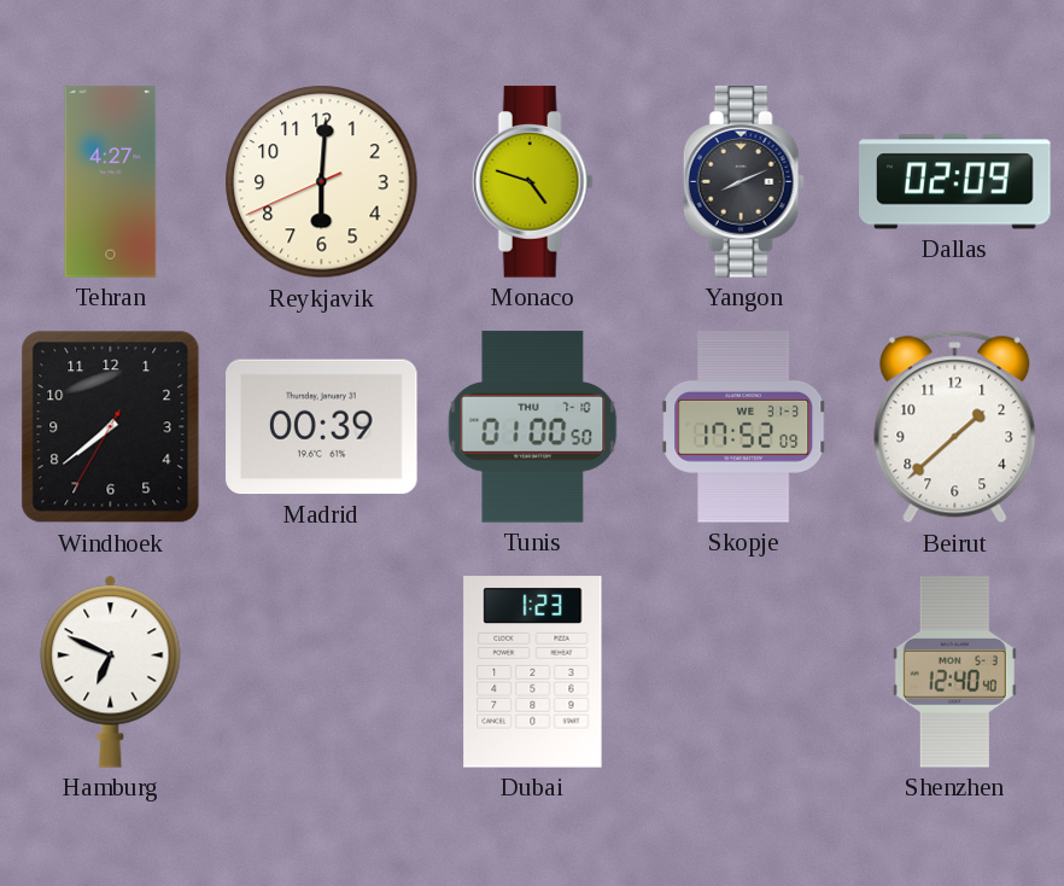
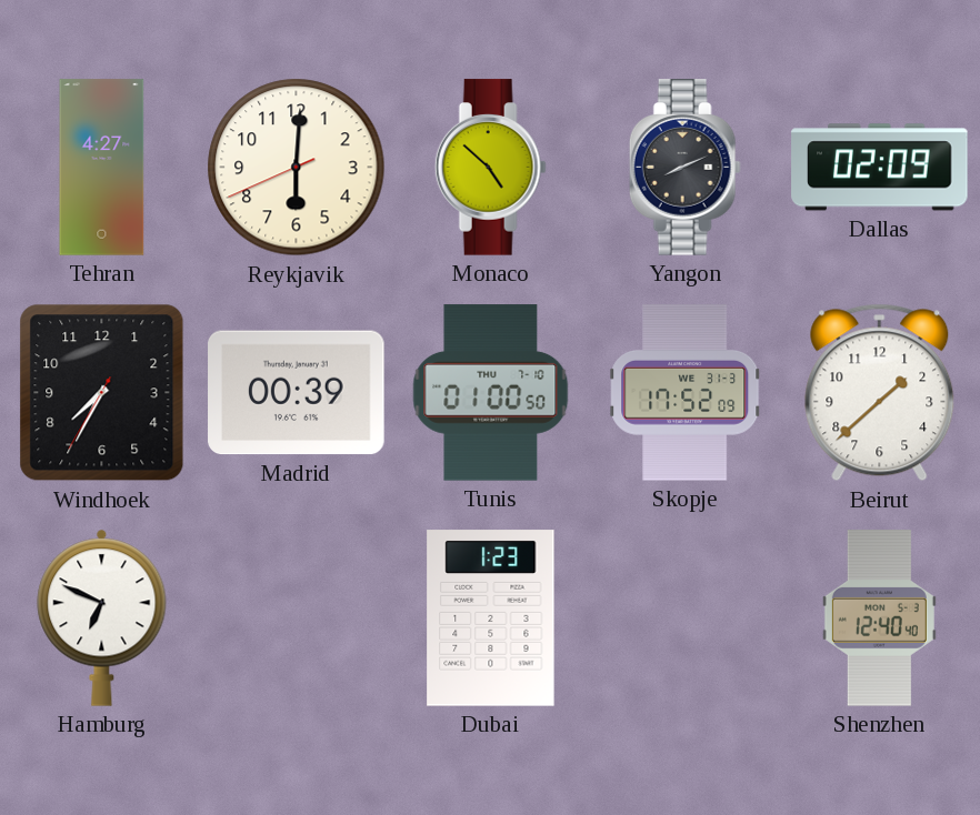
Monaco: 4:48 -> 4:52
Windhoek: 7:38 -> 7:34
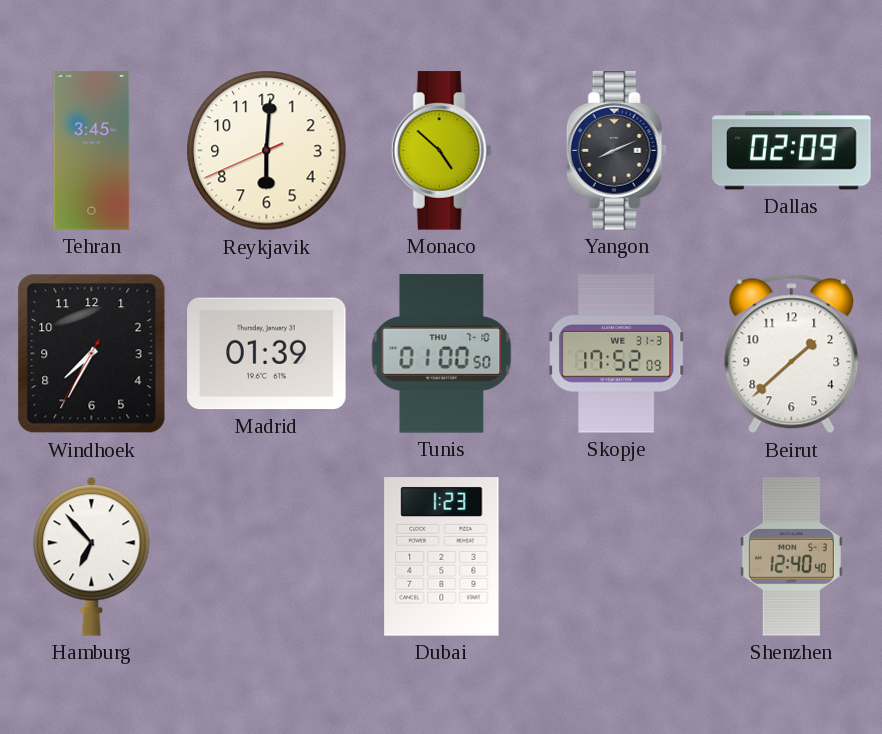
Tehran: 4:27 -> 3:45
Madrid: 00:39 -> 01:39
Hamburg: 6:49 -> 6:53
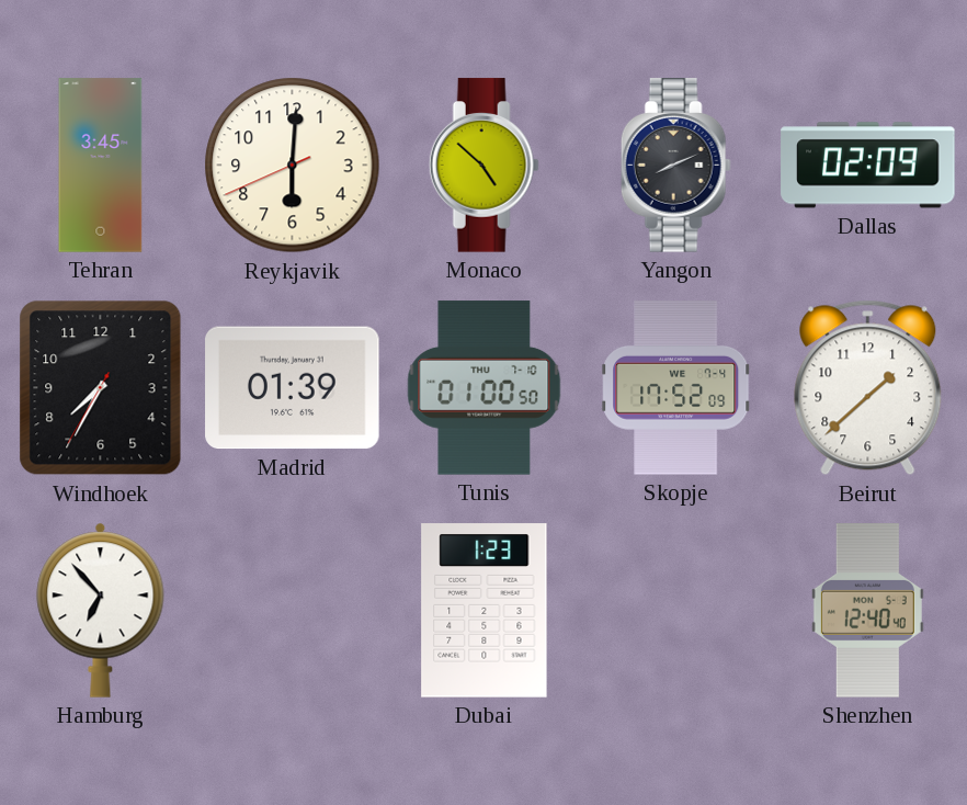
Skopje date: WE 31-3 -> WE 7-4
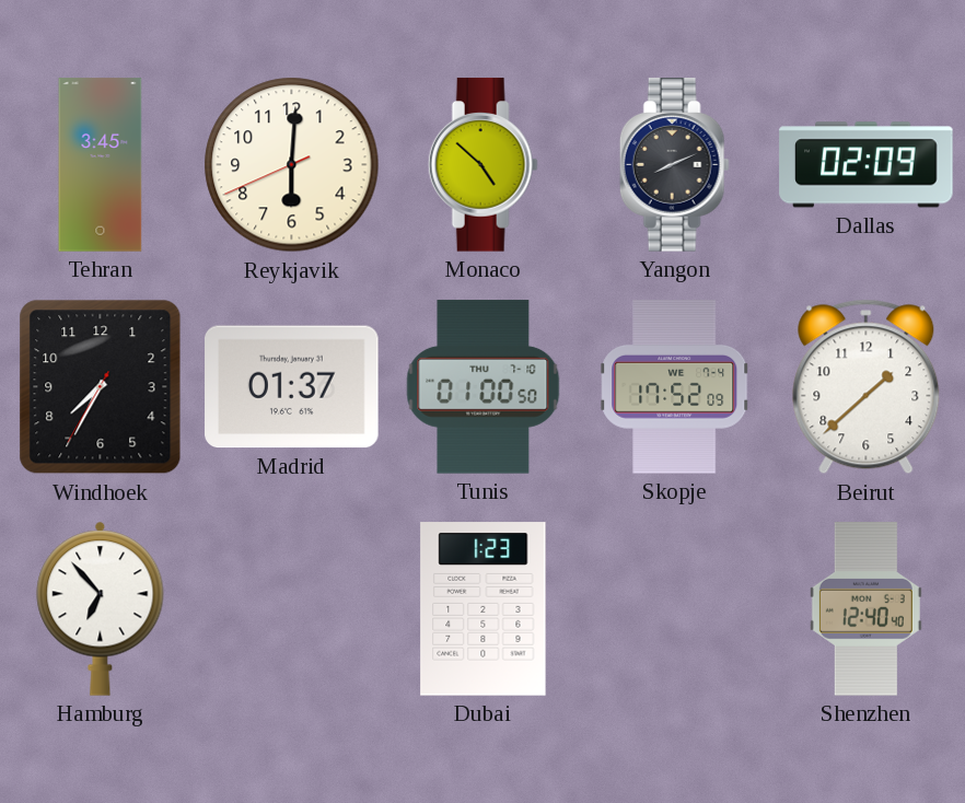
Madrid: 01:39 -> 01:37
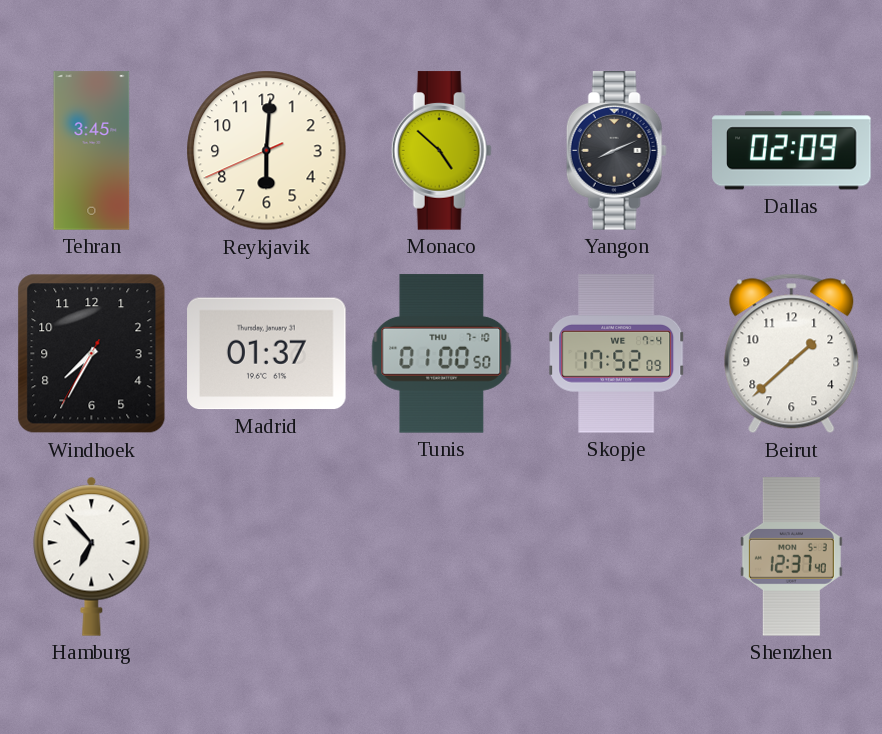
Dubai: 1:23 -> none
Shenzhen: 12:40 -> 12:37
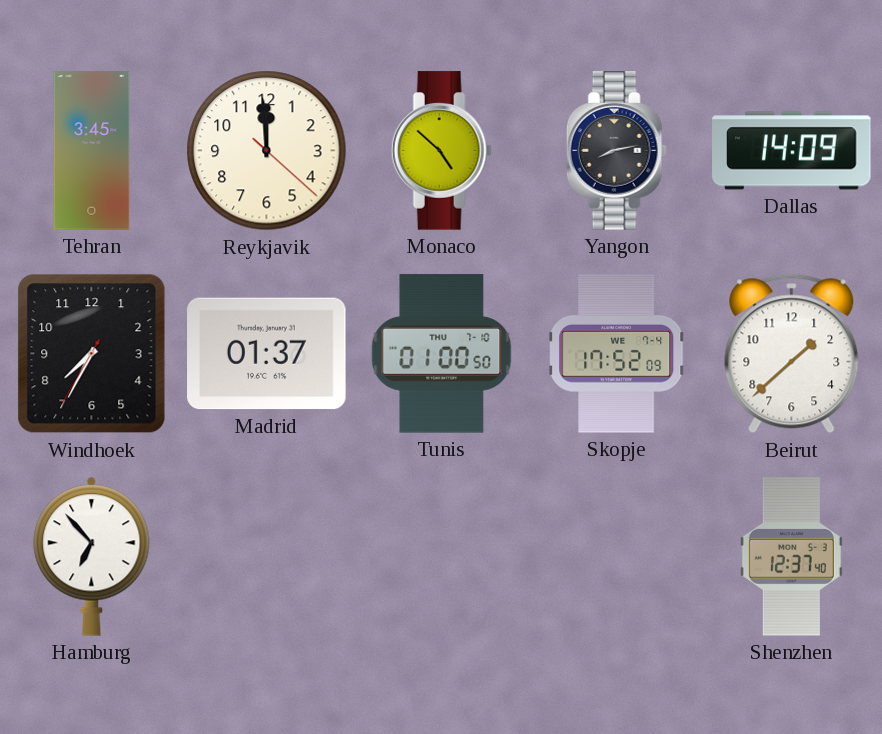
Reykjavik: 6:00 -> 11:59
Yangon: 8:11 -> 8:13
Dallas: 02:09 -> 14:09
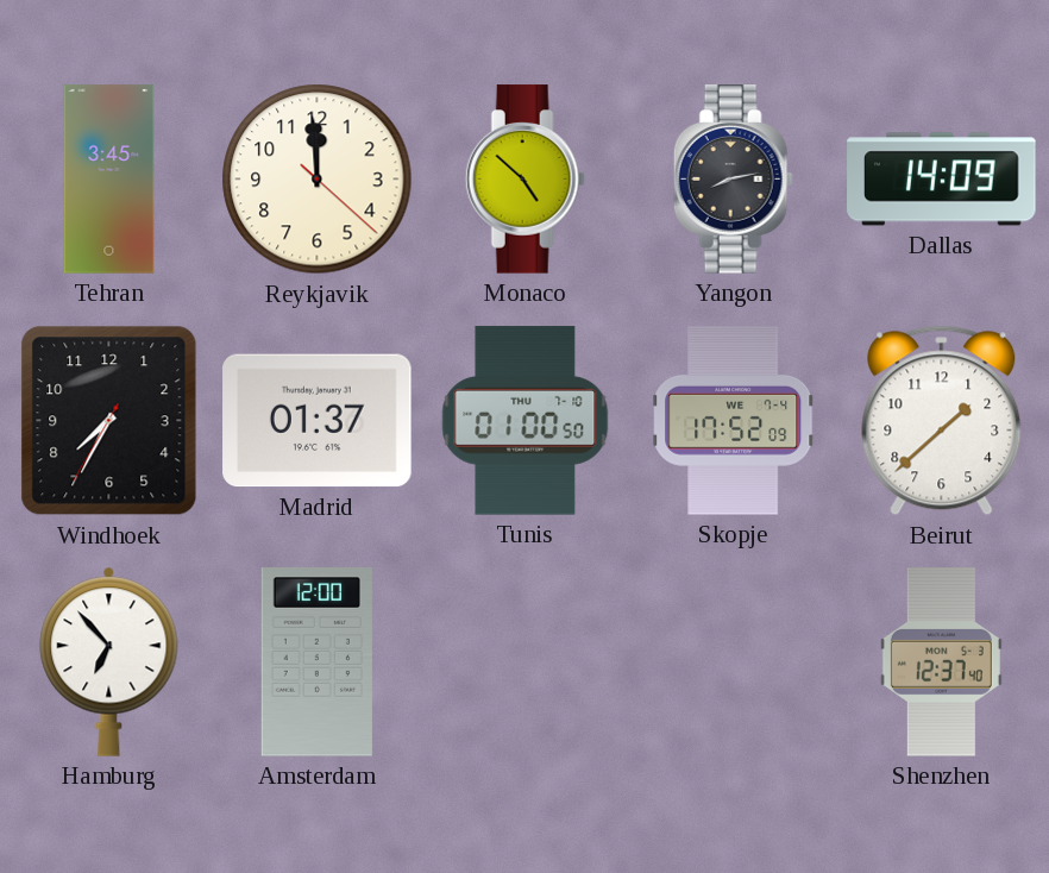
Amsterdam: none -> 12:00
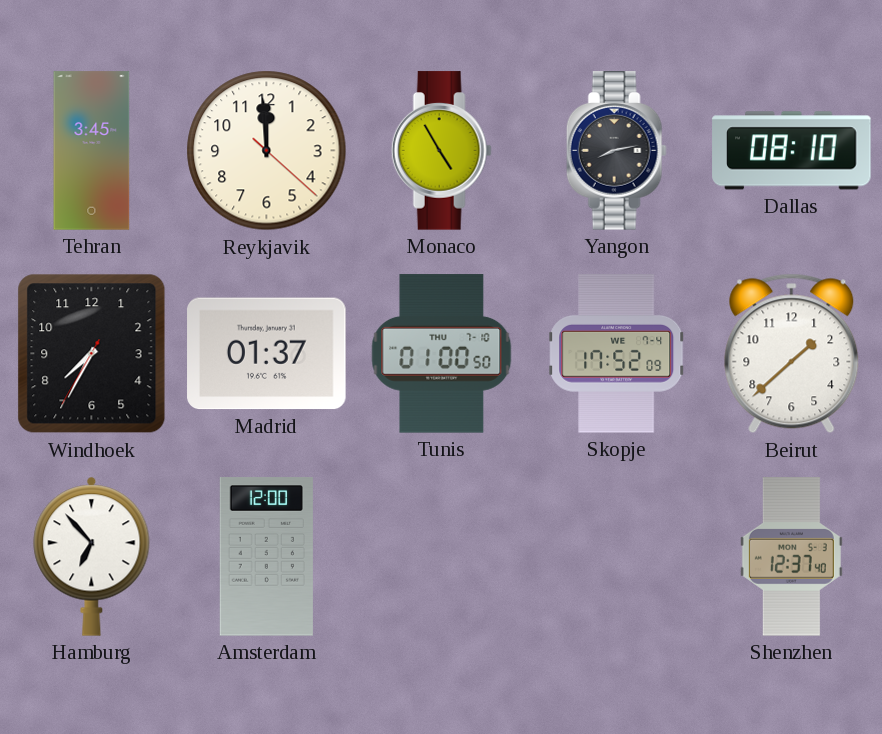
Monaco: 4:52 -> 4:55
Dallas: 14:09 -> 08:10
